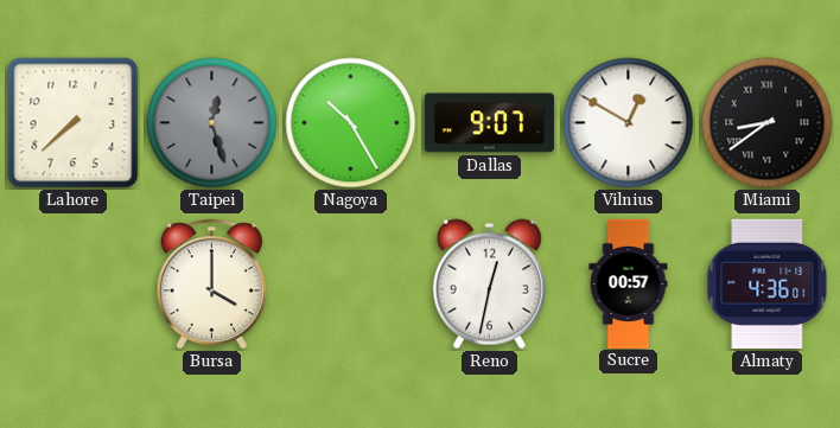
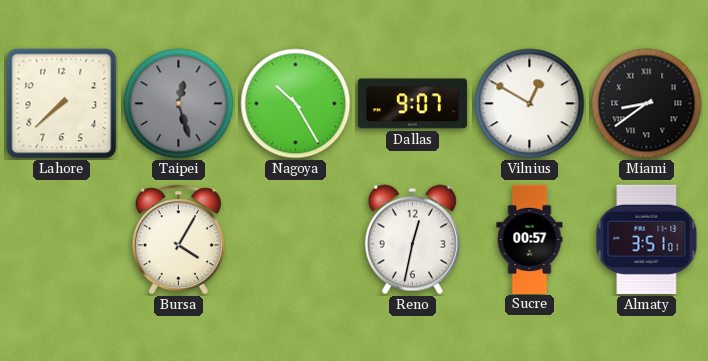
Bursa: 4:00 -> 4:05
Almaty: 4:36 -> 3:51
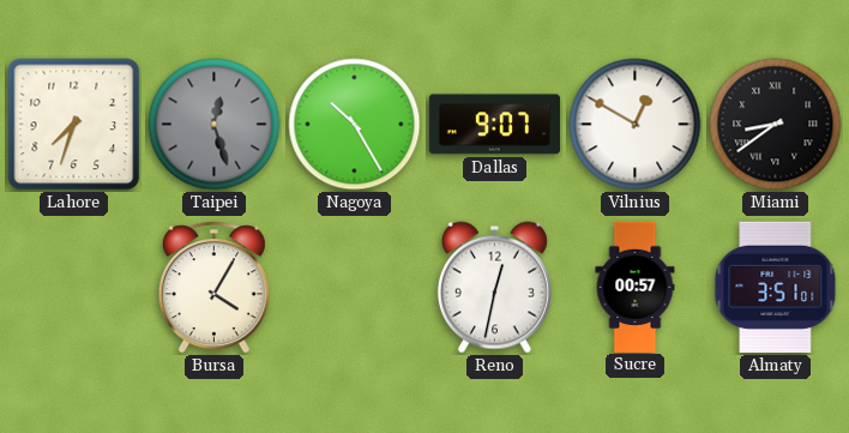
Lahore: 7:38 -> 7:33
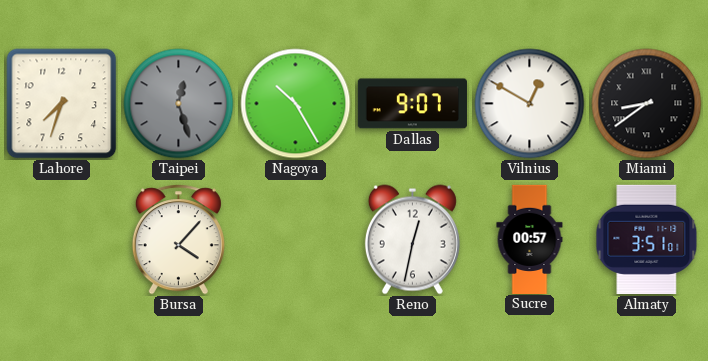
Bursa: 4:05 -> 4:07
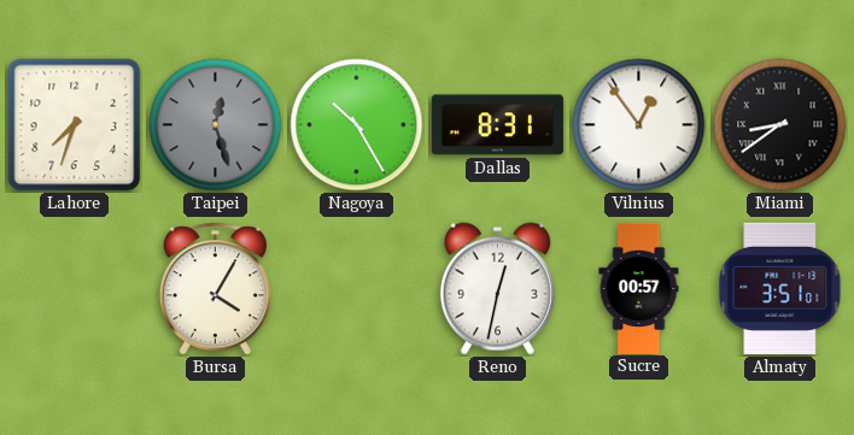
Dallas: 9:07 -> 8:31
Vilnius: 12:50 -> 12:54
Bursa: 4:07 -> 4:05
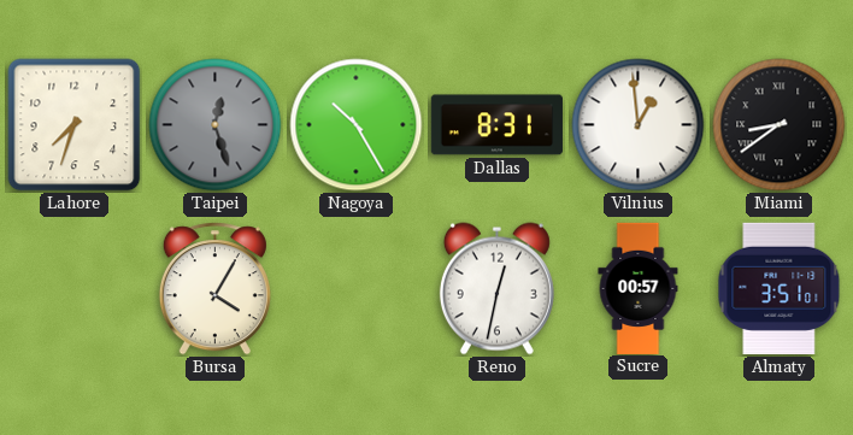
Vilnius: 12:54 -> 12:59
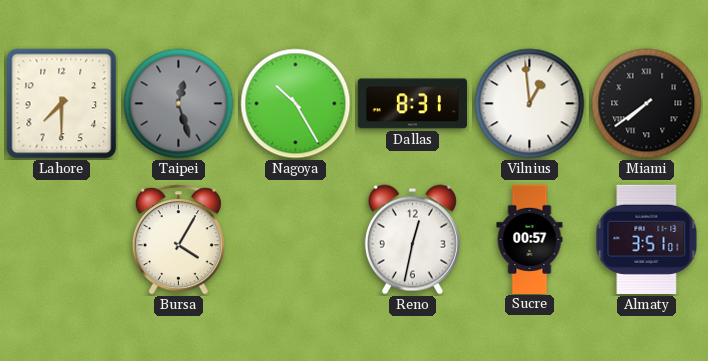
Lahore: 7:33 -> 7:30
Miami: 8:39 -> 7:39
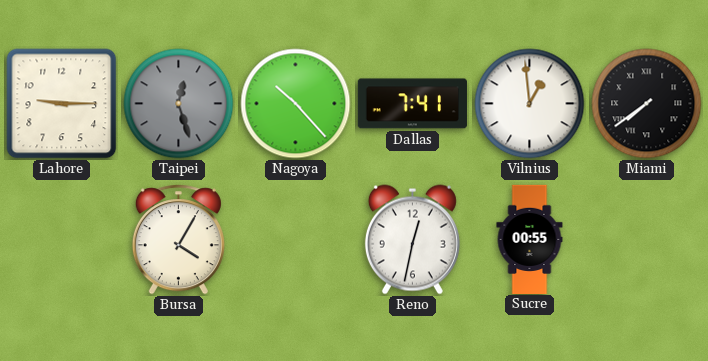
Lahore: 7:30 -> 9:15
Nagoya: 10:25 -> 10:23
Dallas: 8:31 -> 7:41
Sucre: 00:57 -> 00:55
Almaty: 3:51 -> none
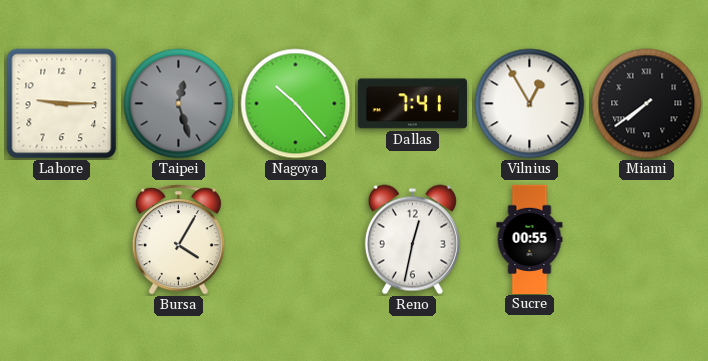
Vilnius: 12:59 -> 12:55
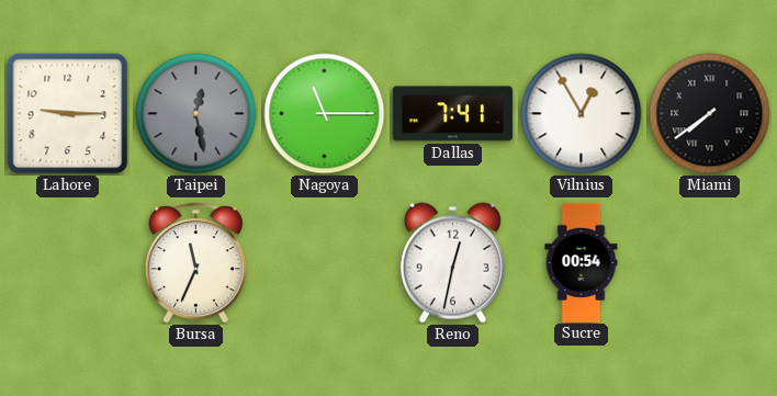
Taipei: 12:27 -> 12:28
Nagoya: 10:23 -> 11:15
Bursa: 4:05 -> 11:34
Sucre: 00:55 -> 00:54
